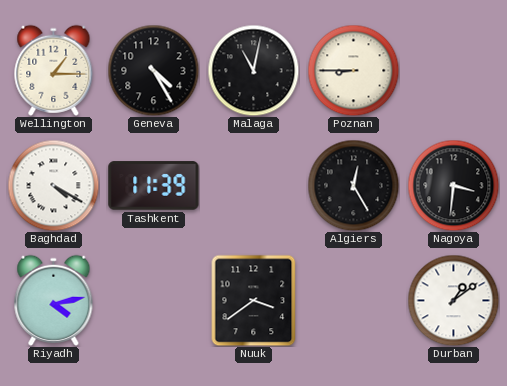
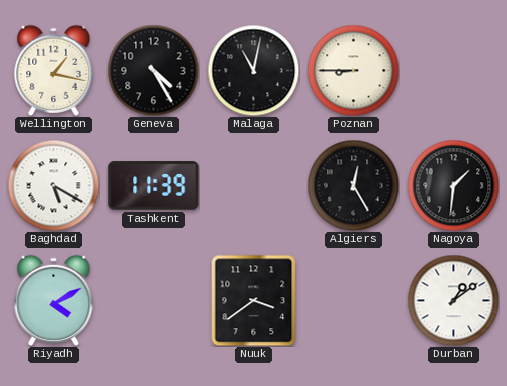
Wellington: 1:15 -> 1:17
Baghdad: 4:20 -> 5:20
Nagoya: 3:31 -> 1:31
Riyadh: 4:13 -> 4:10
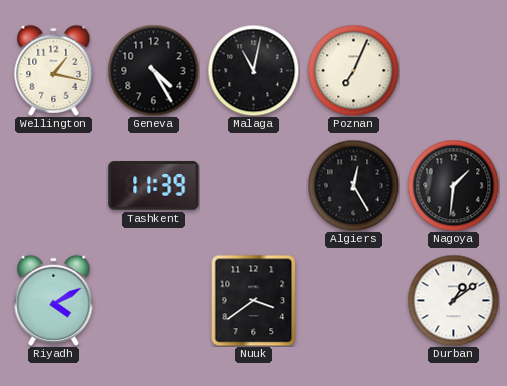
Poznan: 8:45 -> 7:04
Baghdad: 5:20 -> none
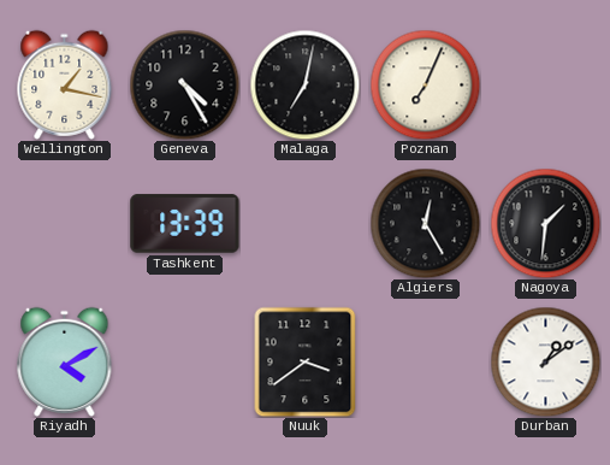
Malaga: 11:02 -> 7:02
Tashkent: 11:39 -> 13:39
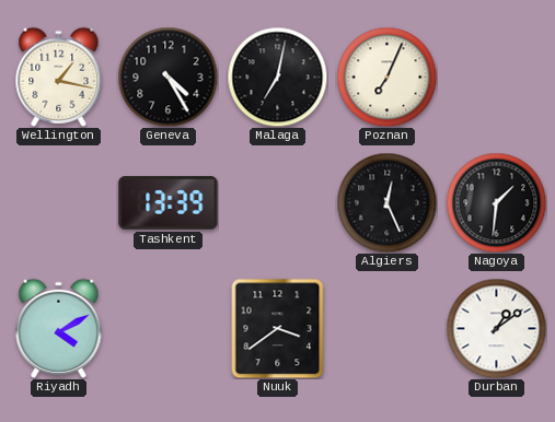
Algiers: 12:25 -> 12:26
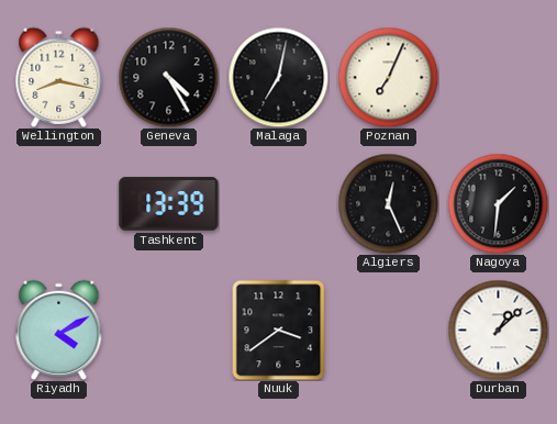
Wellington: 1:17 -> 8:17
Durban: 1:09 -> 1:08
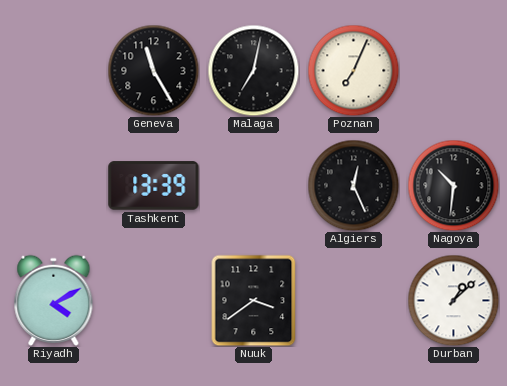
Wellington: 8:17 -> none
Geneva: 4:25 -> 11:25
Nagoya: 1:31 -> 10:31
